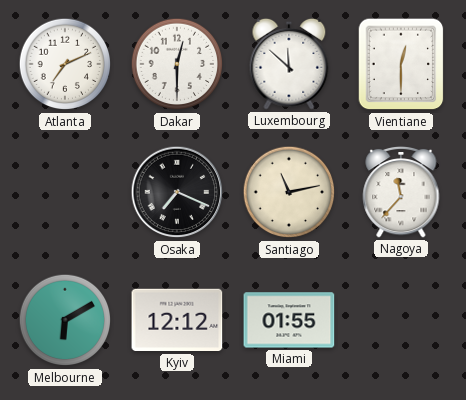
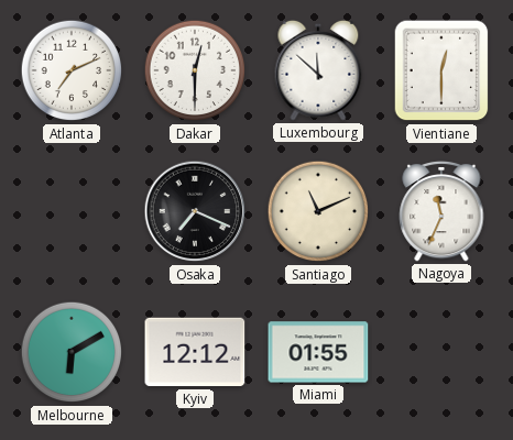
Santiago: 11:13 -> 11:11
Nagoya: 11:37 -> 11:34
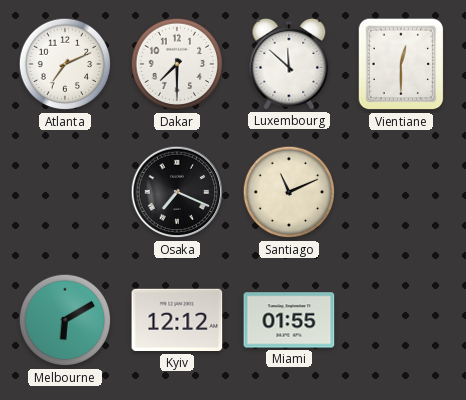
Dakar: 12:30 -> 7:30
Nagoya: 11:34 -> none
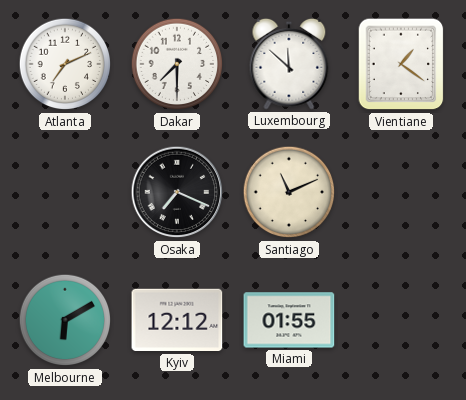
Vientiane: 12:30 -> 1:21
